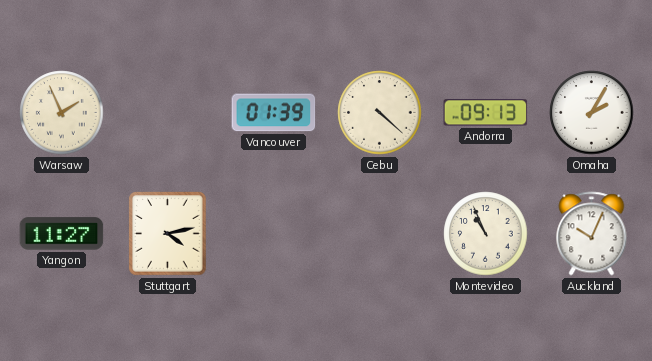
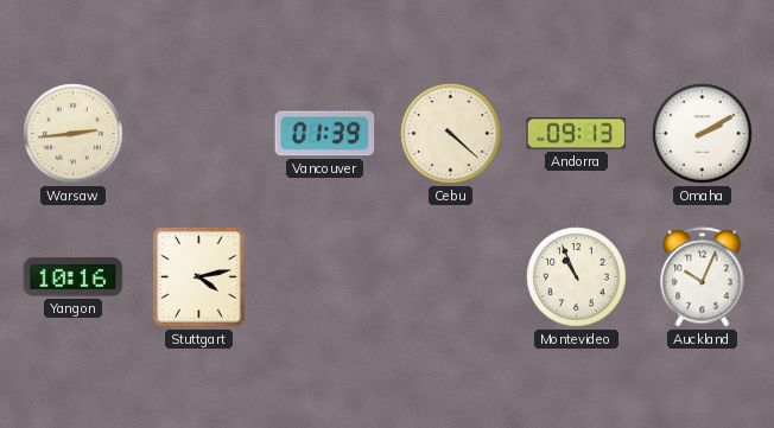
Warsaw: 1:56 -> 2:44
Omaha: 2:05 -> 2:10
Yangon: 11:27 -> 10:16
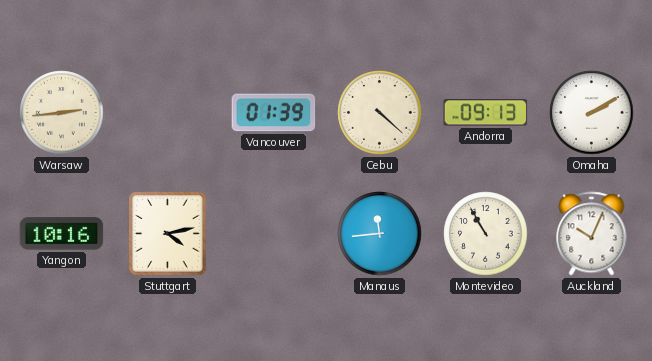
Manaus: none -> 11:44
Montevideo: 10:56 -> 10:55
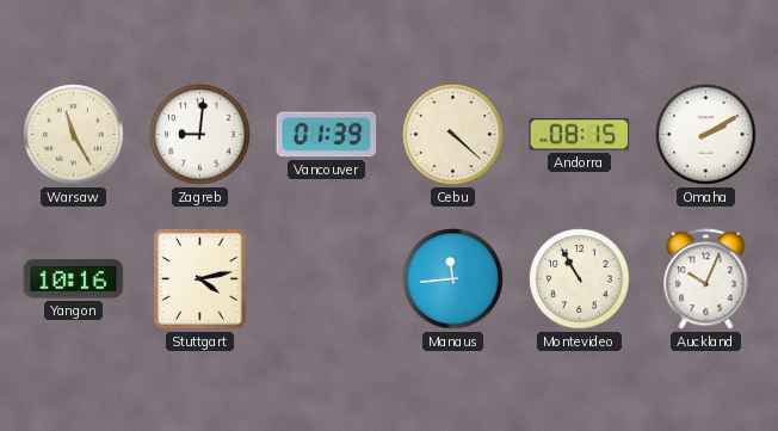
Warsaw: 2:44 -> 11:25
Zagreb: none -> 9:01
Andorra: 09:13 -> 08:15
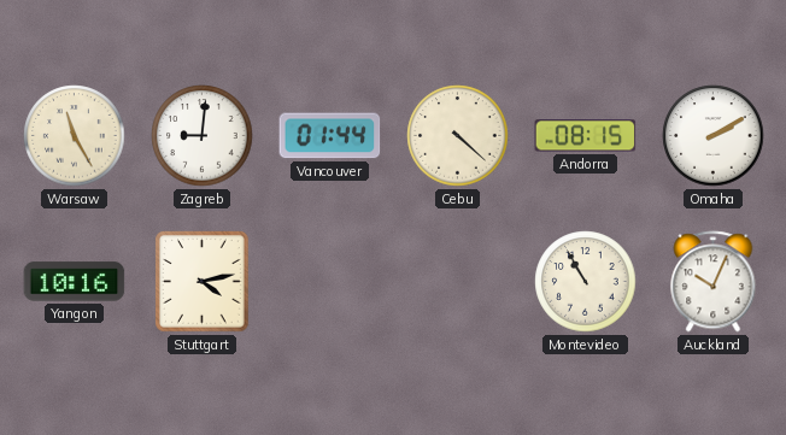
Vancouver: 01:39 -> 01:44
Manaus: 11:44 -> none
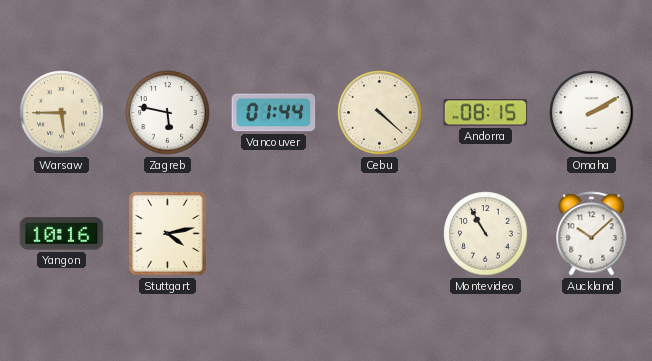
Warsaw: 11:25 -> 5:45
Zagreb: 9:01 -> 5:47
Auckland: 10:04 -> 10:08
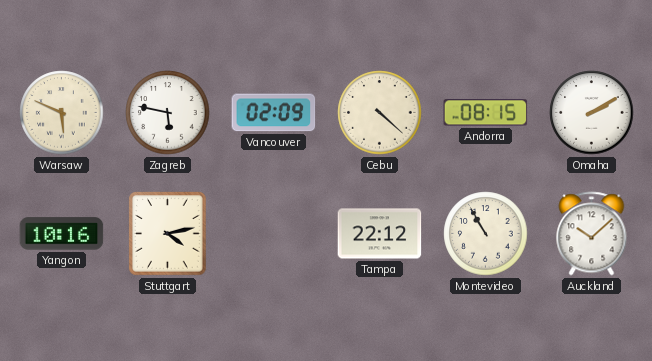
Warsaw: 5:45 -> 5:49
Vancouver: 01:44 -> 02:09
Tampa: none -> 22:12
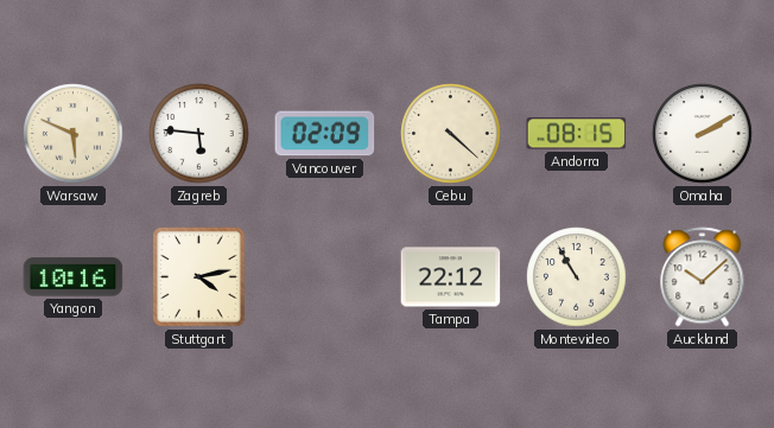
Zagreb: 5:47 -> 5:46
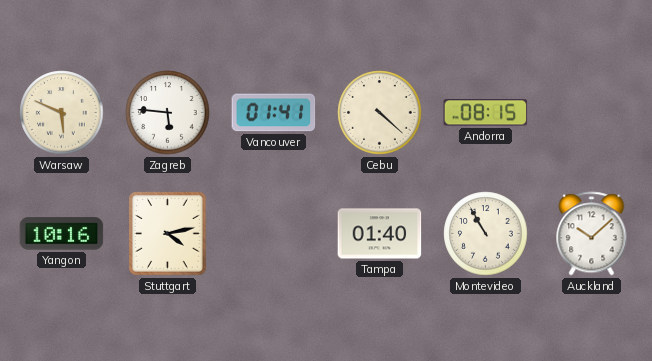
Vancouver: 02:09 -> 01:41
Omaha: 2:10 -> none
Tampa: 22:12 -> 01:40
